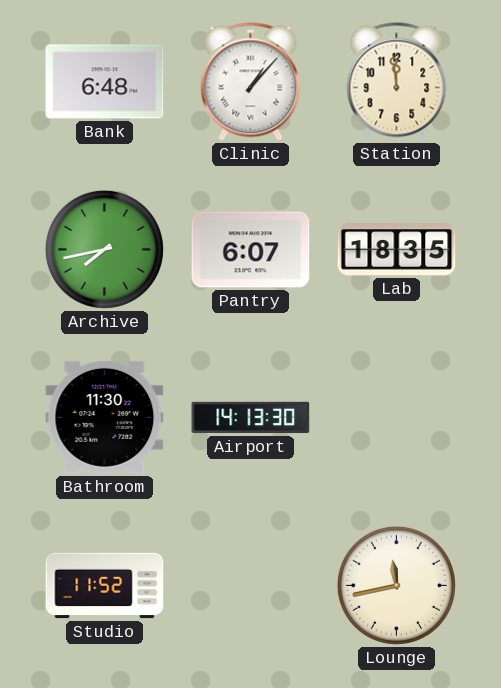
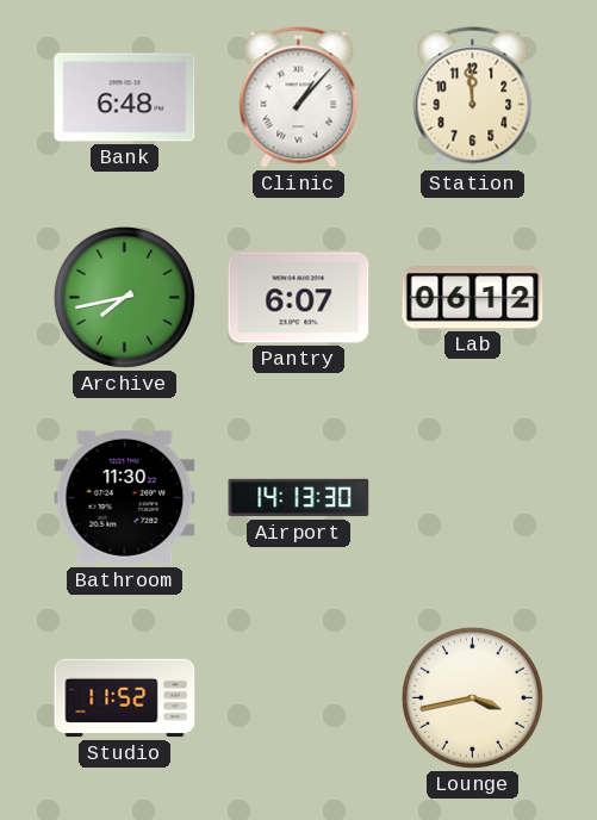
Lab: 18:35 -> 06:12
Lounge: 11:43 -> 3:43
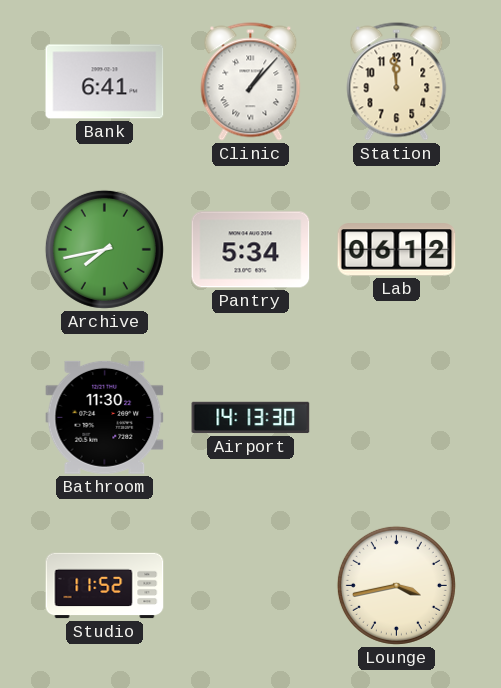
Bank: 6:48 -> 6:41
Pantry: 6:07 -> 5:34
